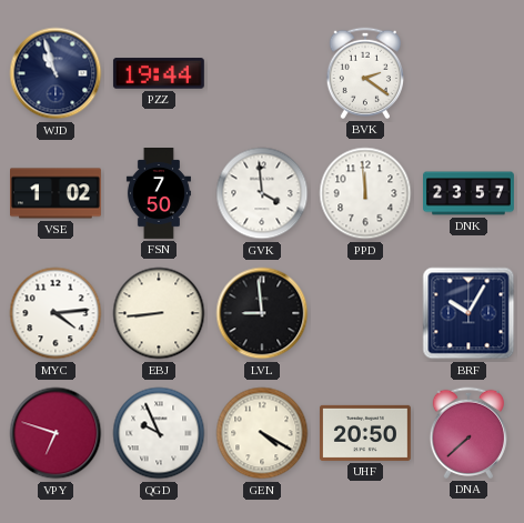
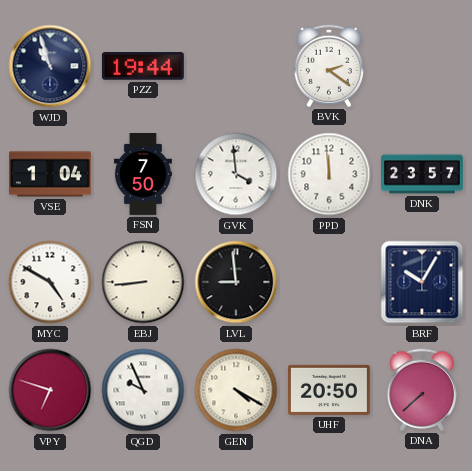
VSE: 1:02 -> 1:04
MYC: 4:14 -> 4:50
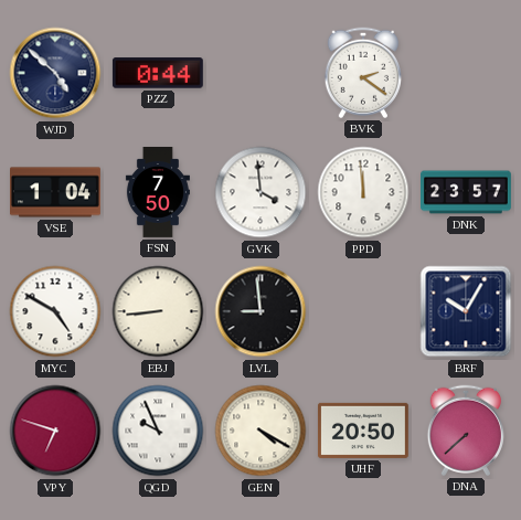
WJD: 10:57 -> 4:52
PZZ: 19:44 -> 0:44
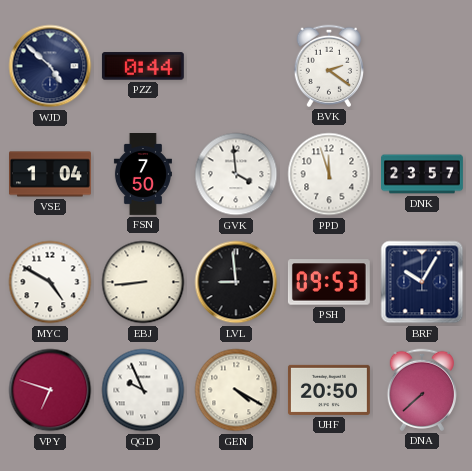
PPD: 11:59 -> 11:57
PSH: none -> 09:53
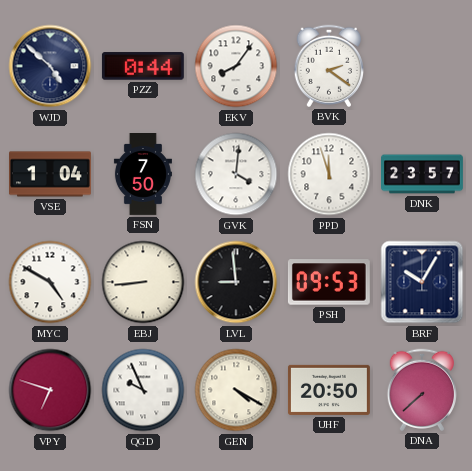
EKV: none -> 8:06
GVK: 3:59 -> 4:01
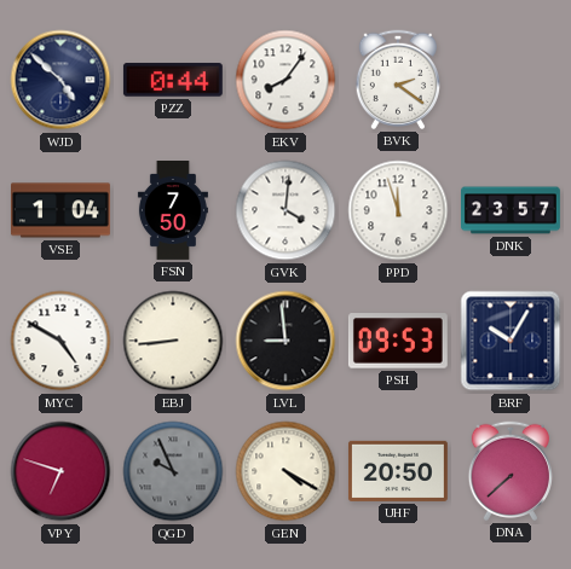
QGD dial: white -> grey
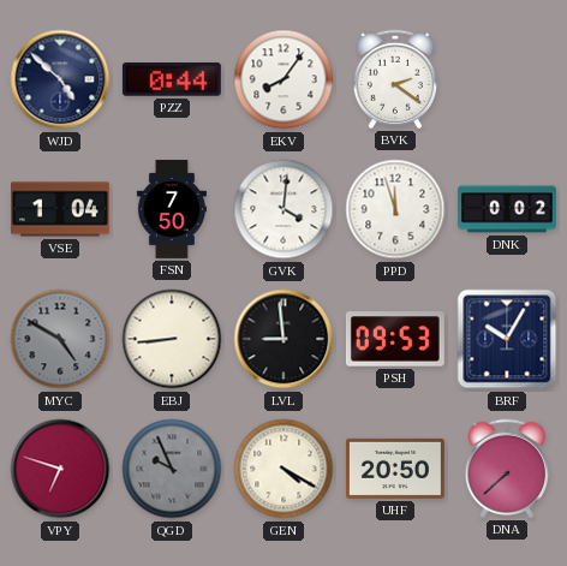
DNK: 23:57 -> 0:02
MYC dial: white -> grey
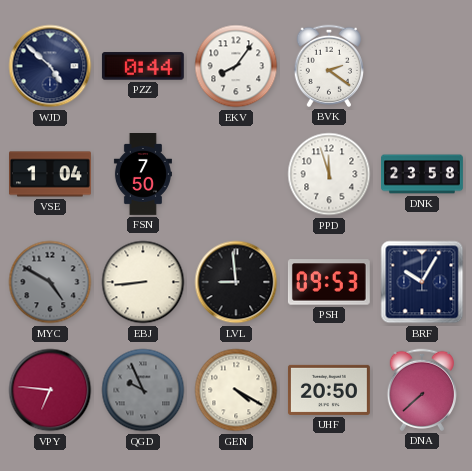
GVK: 4:01 -> none
DNK: 0:02 -> 23:58
VPY: 6:48 -> 6:46
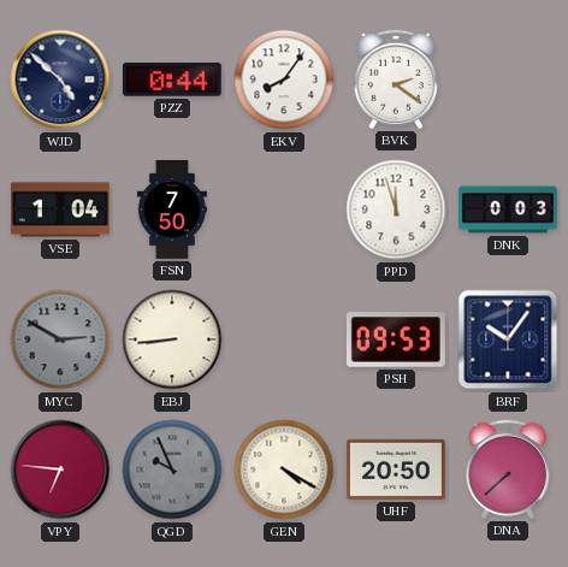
DNK: 23:58 -> 0:03
MYC: 4:50 -> 2:50
LVL: 8:59 -> none
BRF: 10:05 -> 10:06
